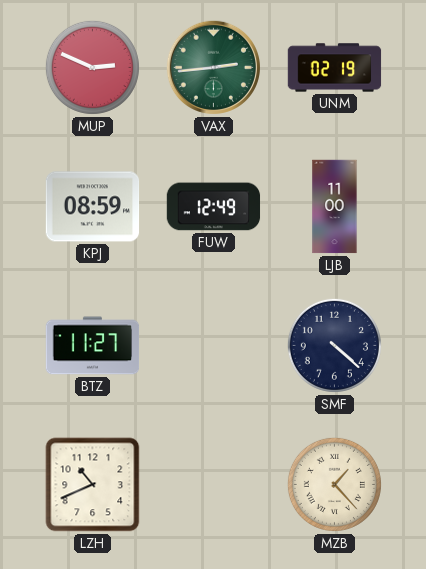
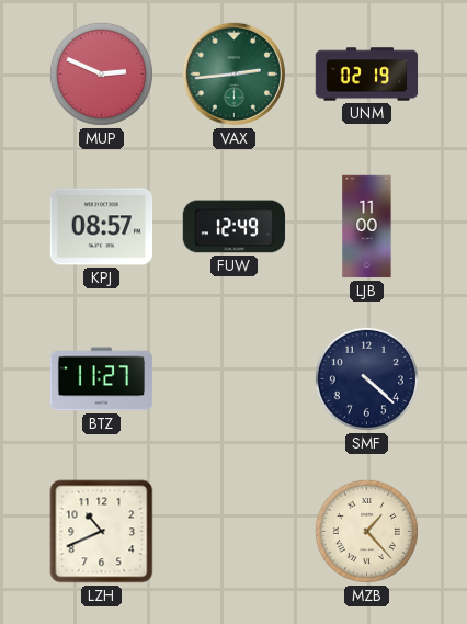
KPJ: 08:59 -> 08:57
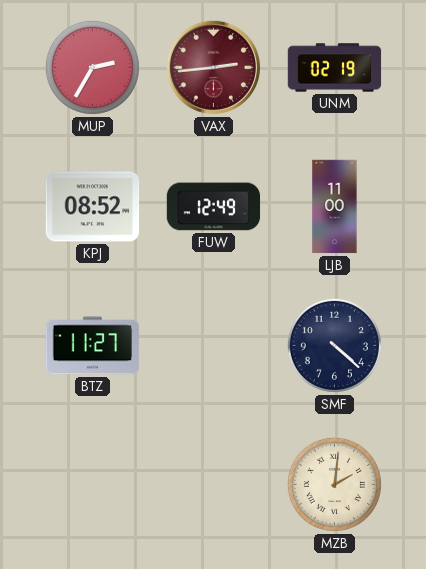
MUP: 2:49 -> 2:35
VAX dial: green -> burgundy
KPJ: 08:57 -> 08:52
LZH: 10:41 -> none
MZB: 1:23 -> 2:01
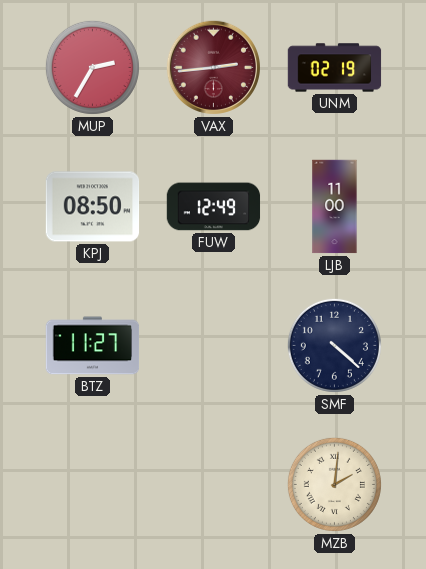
KPJ: 08:52 -> 08:50
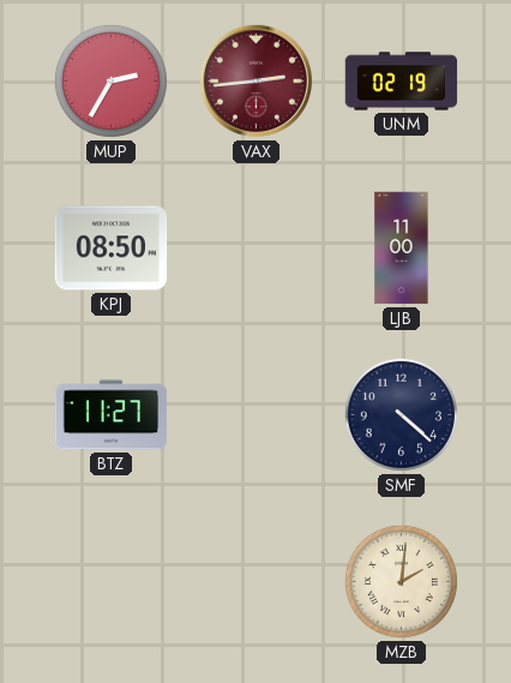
FUW: 12:49 -> none
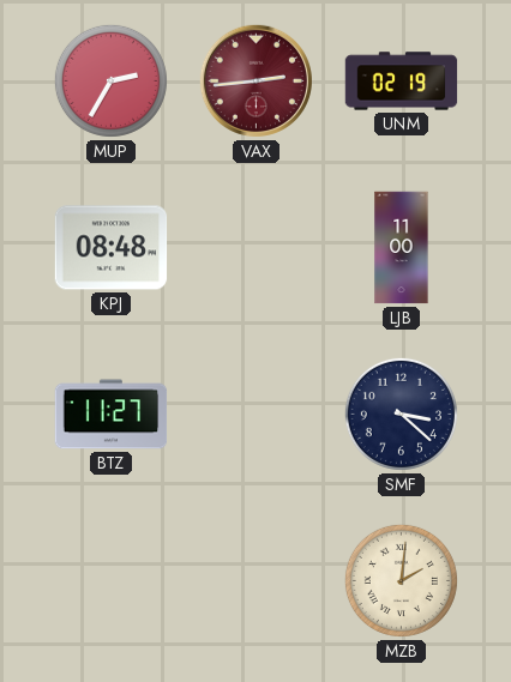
KPJ: 08:50 -> 08:48
SMF: 4:22 -> 3:22
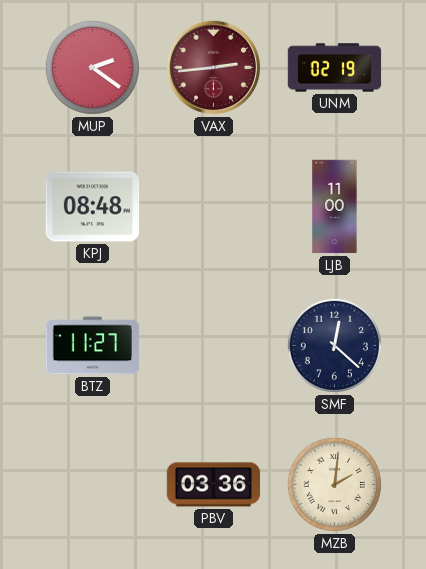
MUP: 2:35 -> 2:21
SMF: 3:22 -> 12:22
PBV: none -> 03:36
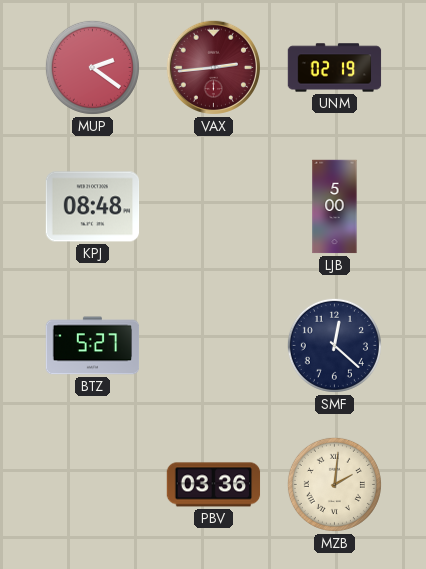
LJB: 11:00 -> 5:00
BTZ: 11:27 -> 5:27
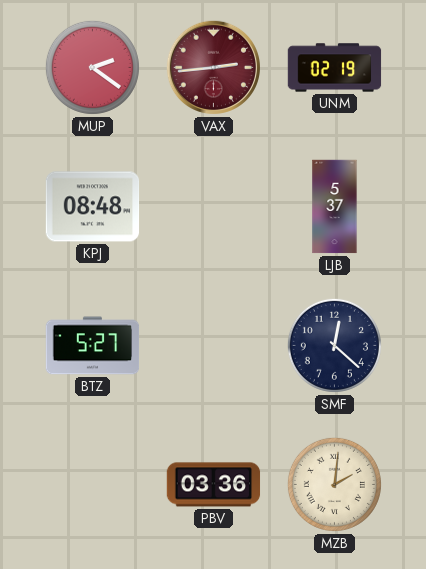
LJB: 5:00 -> 5:37
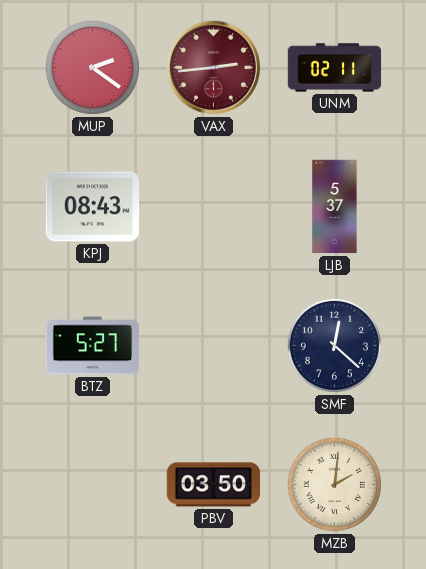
UNM: 02:19 -> 02:11
KPJ: 08:48 -> 08:43
PBV: 03:36 -> 03:50
